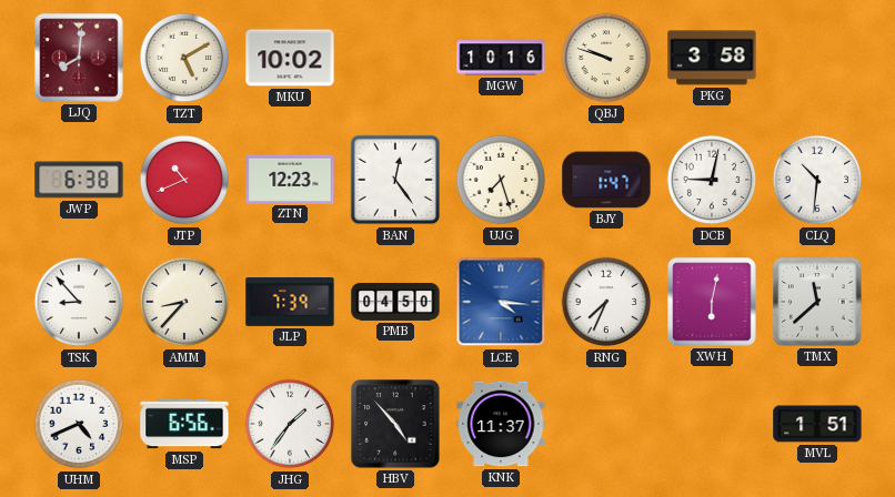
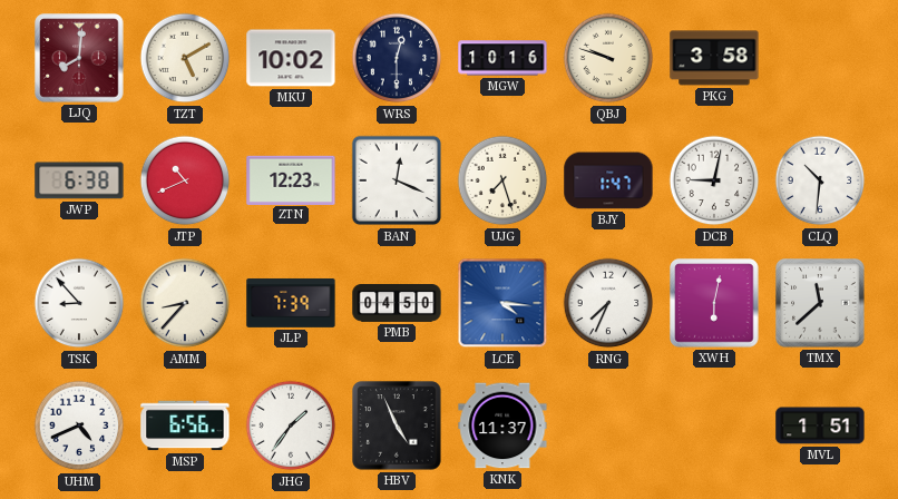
WRS: none -> 12:30
BAN: 12:24 -> 12:19
HBV: 4:53 -> 4:56
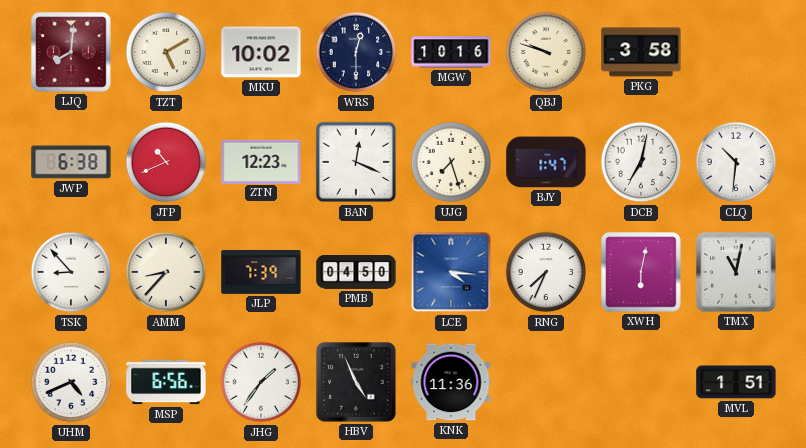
DCB: 9:02 -> 7:02
TMX: 11:38 -> 11:02
KNK: 11:37 -> 11:36
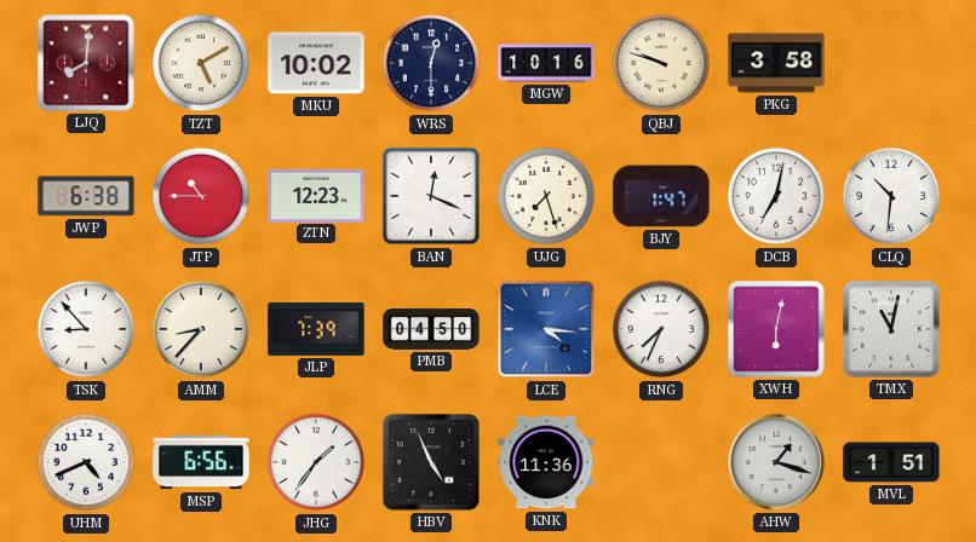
JTP: 10:41 -> 10:45
AHW: none -> 1:18
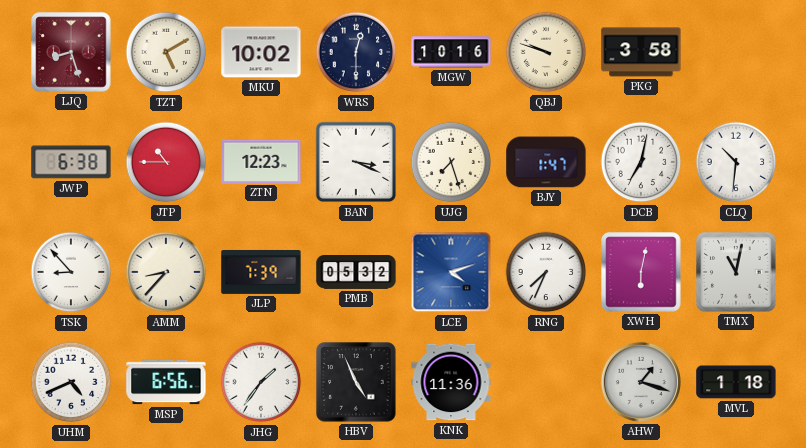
LJQ: 8:01 -> 8:27
BAN: 12:19 -> 3:19
PMB: 04:50 -> 05:32
LCE: 4:16 -> 4:12
MVL: 1:51 -> 1:18
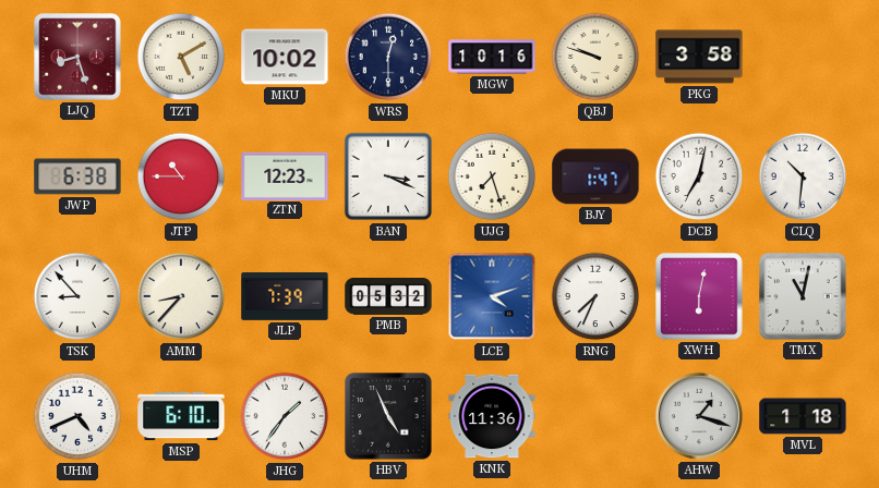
MSP: 6:56 -> 6:10
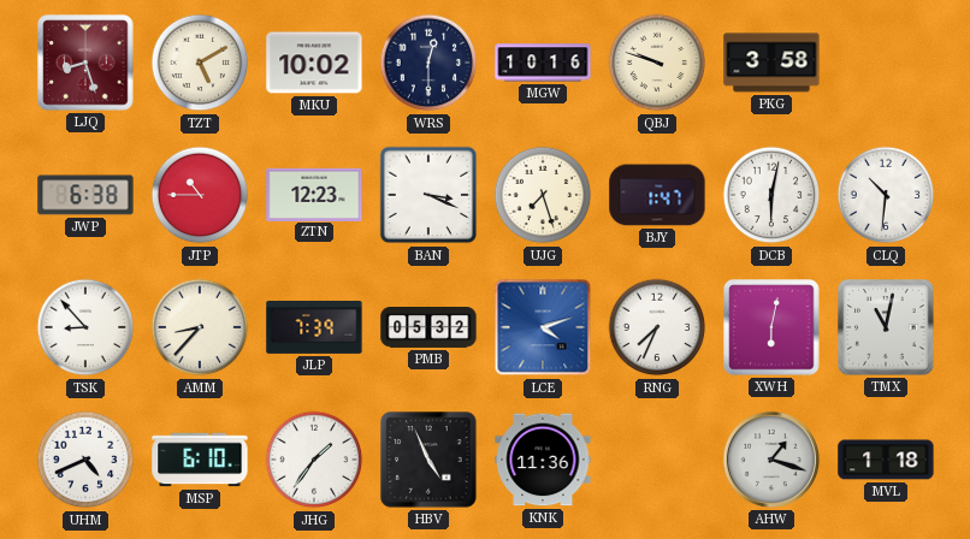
DCB: 7:02 -> 6:02
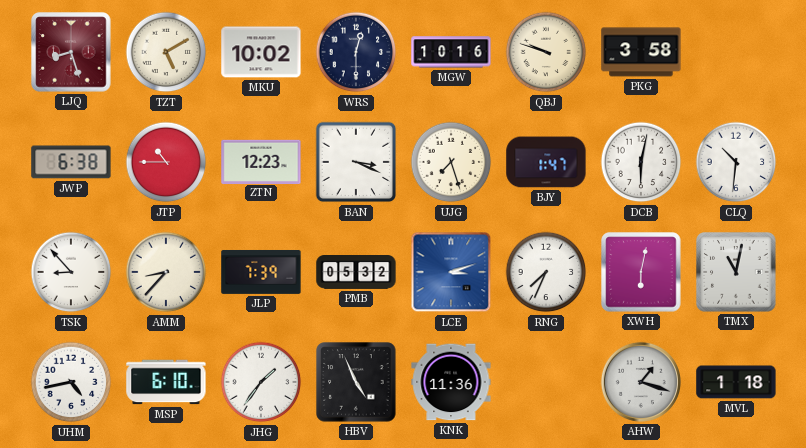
LCE: 4:12 -> 3:12
UHM: 4:41 -> 4:43
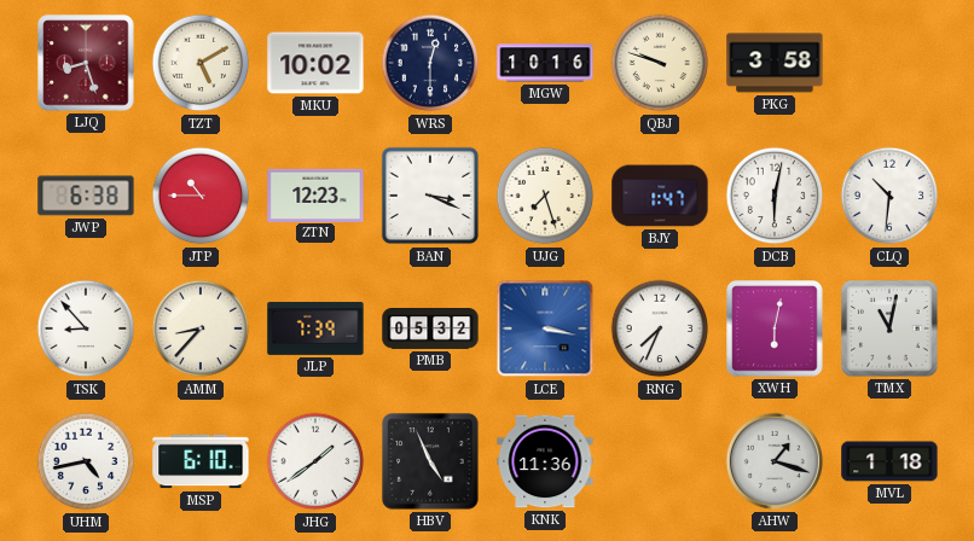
LCE: 3:12 -> 3:17
JHG: 1:36 -> 1:39
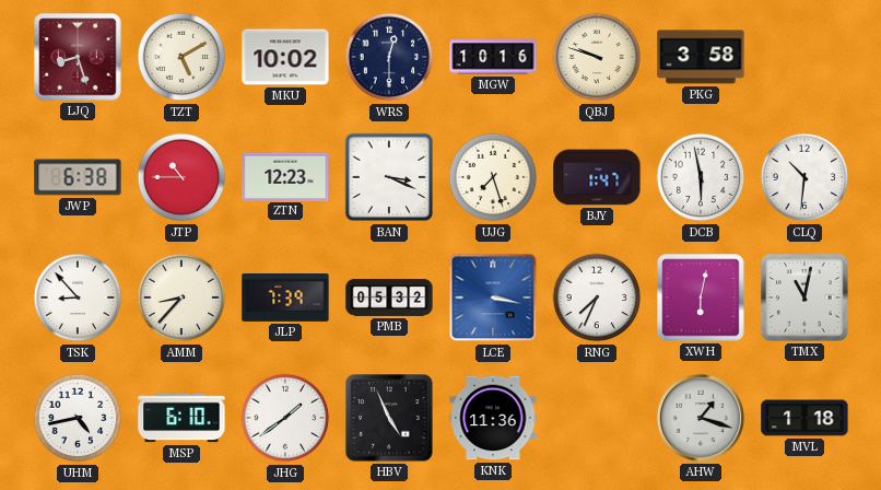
DCB: 6:02 -> 5:58
